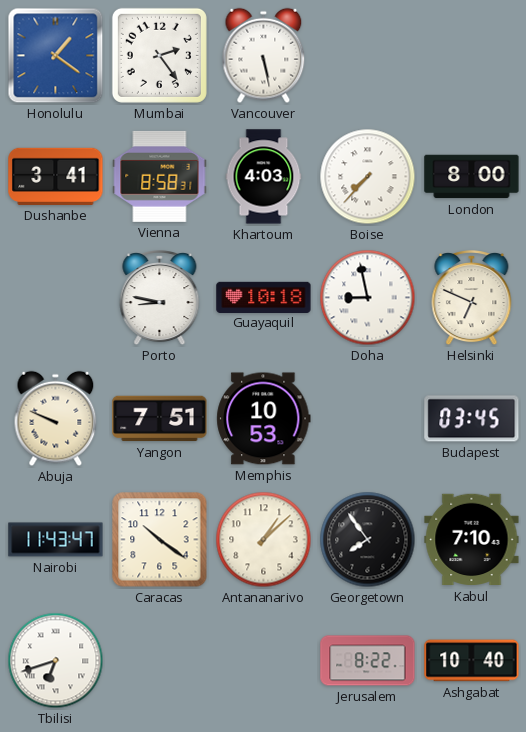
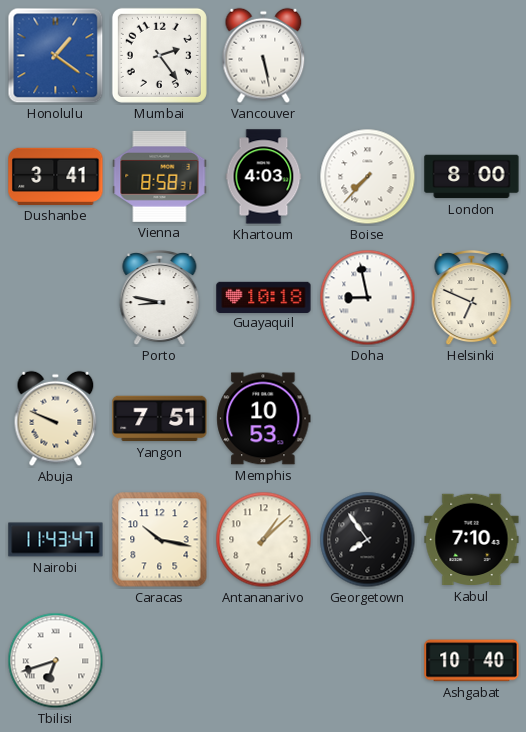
Budapest: 03:45 -> none
Caracas: 10:21 -> 10:17
Jerusalem: 8:22 -> none
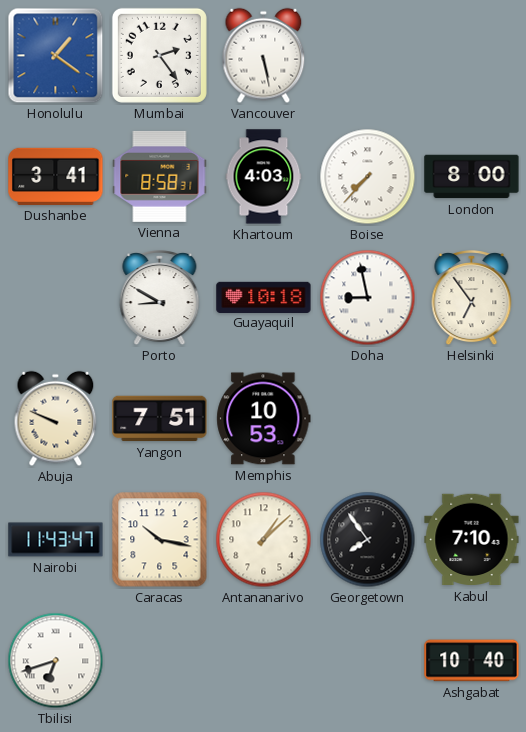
Porto: 8:47 -> 8:50
Helsinki: 6:49 -> 6:54
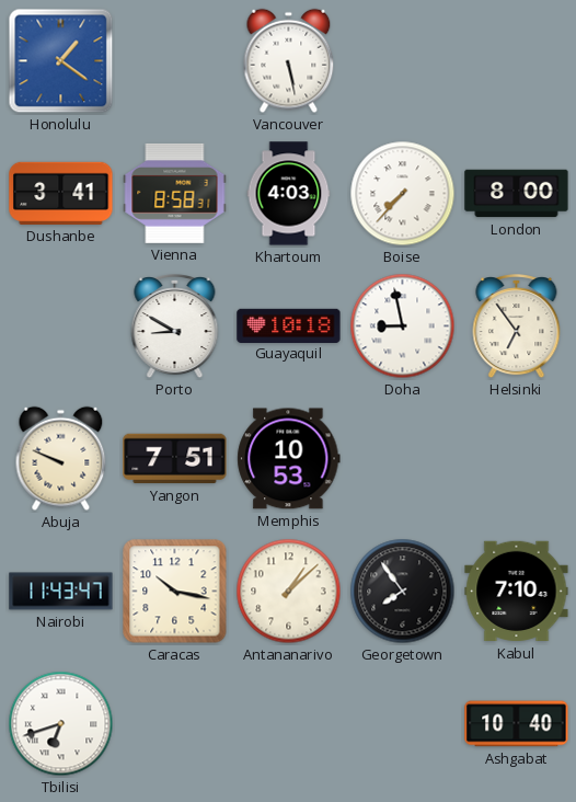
Mumbai: 2:24 -> none
